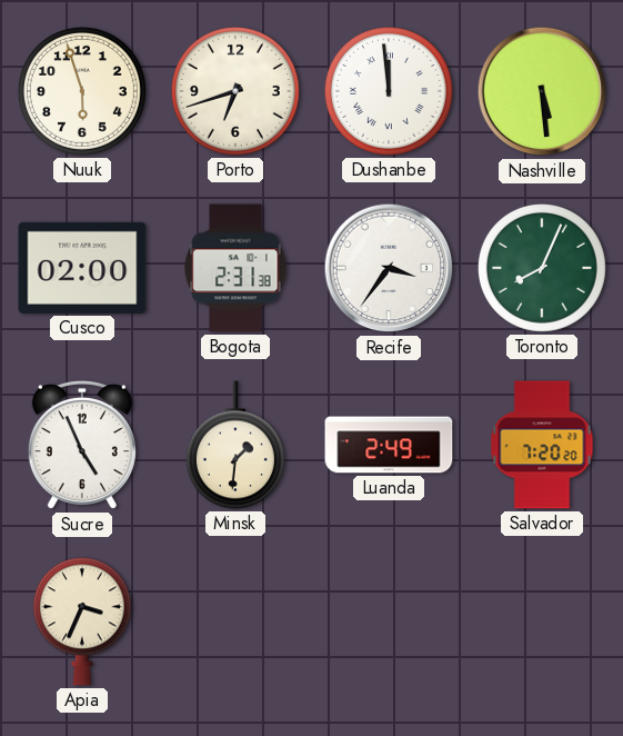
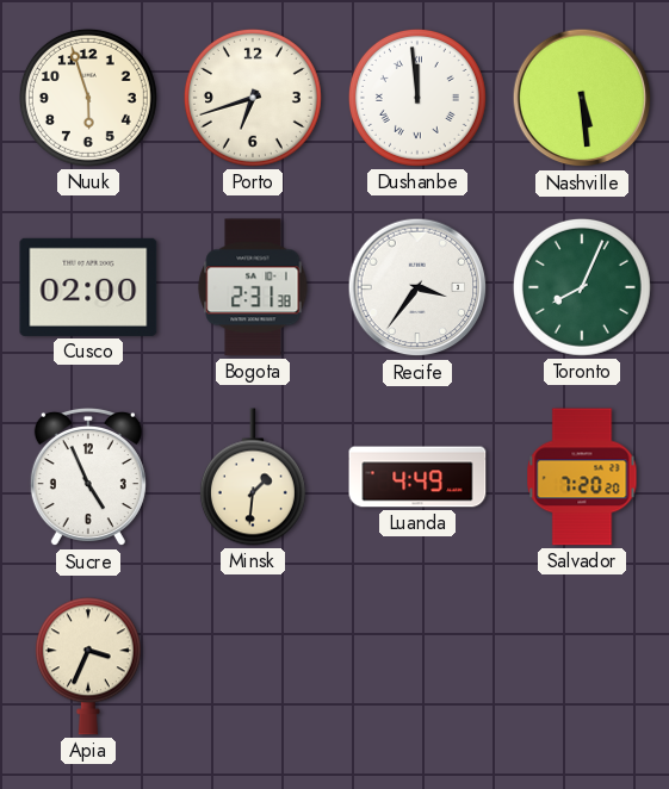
Luanda: 2:49 -> 4:49
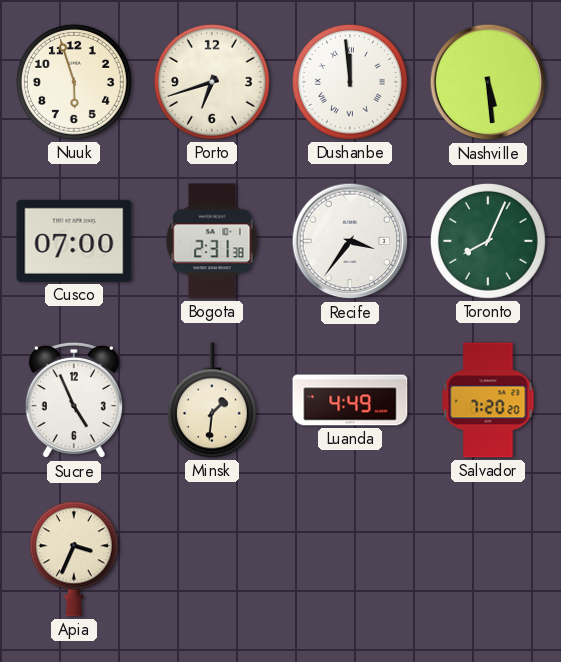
Cusco: 02:00 -> 07:00
